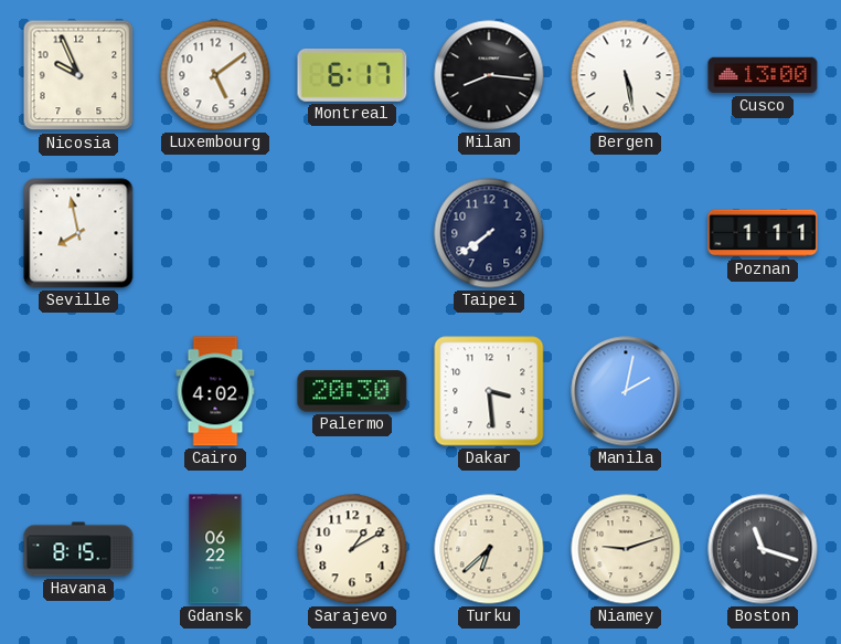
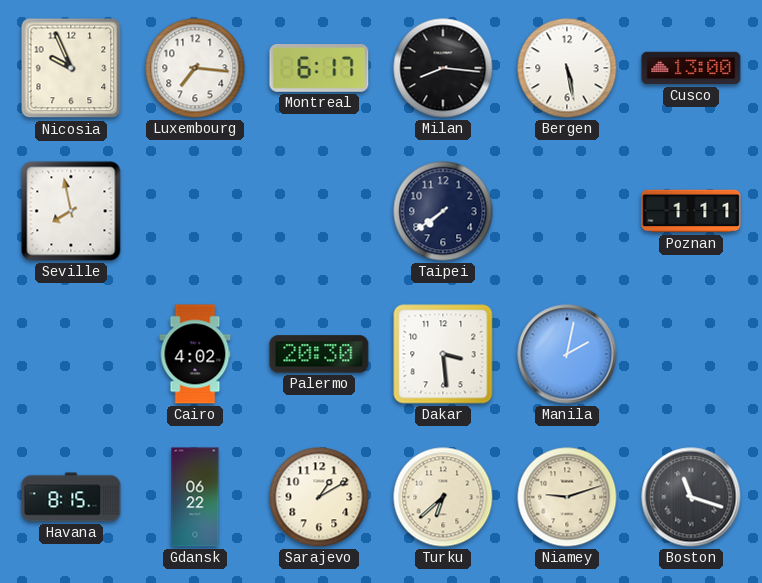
Luxembourg: 5:09 -> 7:16
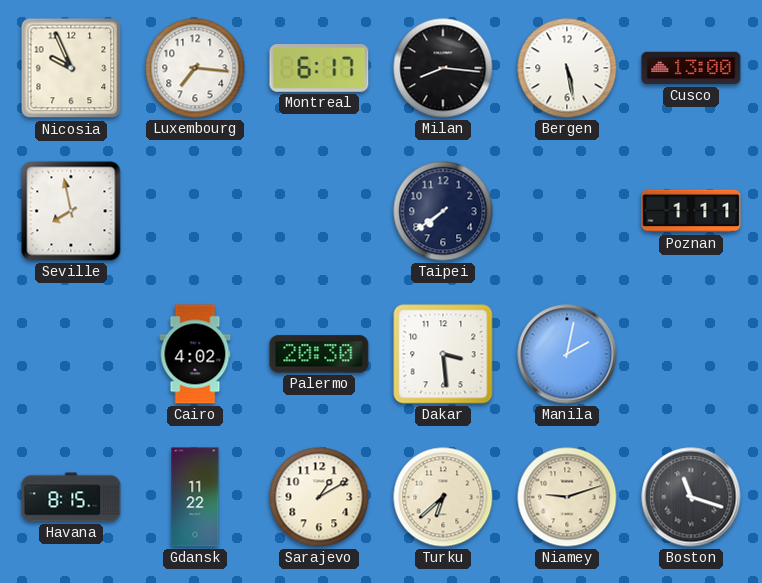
Gdansk: 06:22 -> 11:22
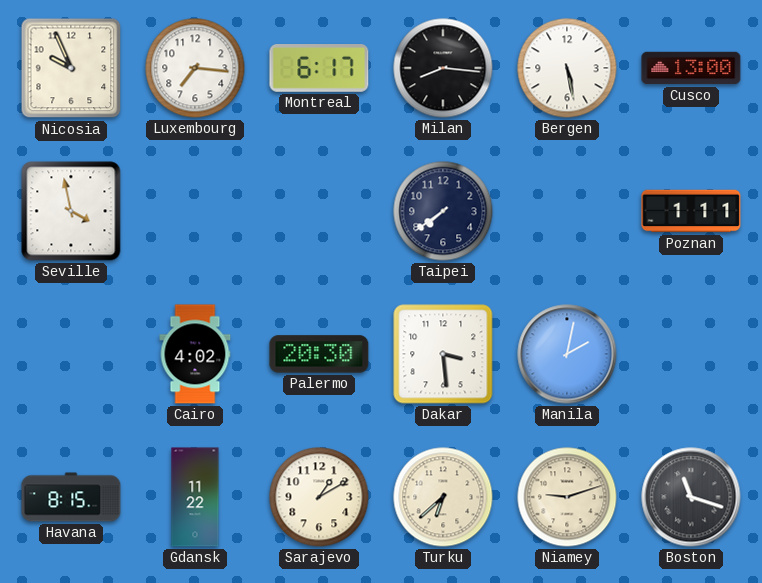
Seville: 7:58 -> 3:58
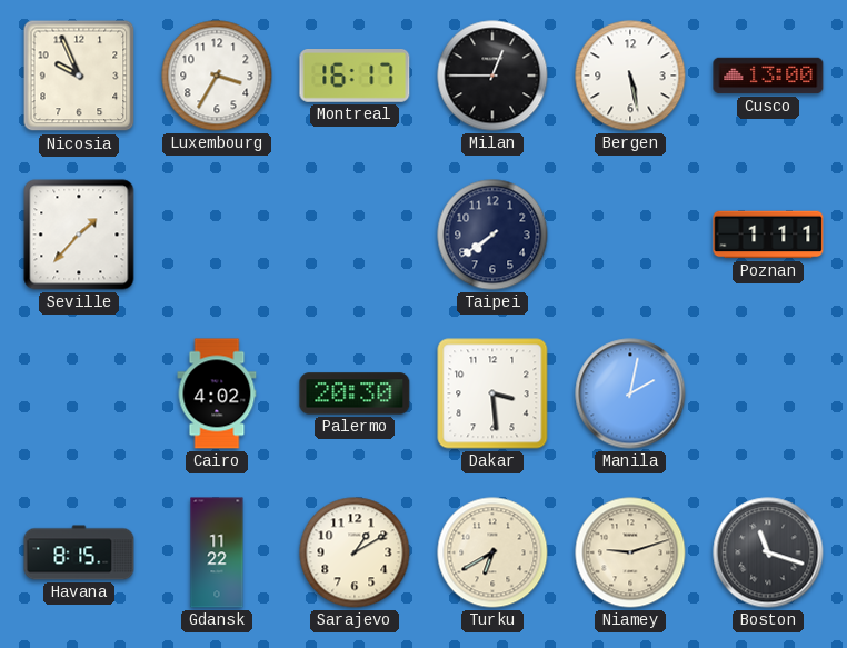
Luxembourg: 7:16 -> 3:35
Montreal: 6:17 -> 16:17
Milan: 8:16 -> 12:45
Seville: 3:58 -> 1:37
Turku: 6:38 -> 6:40
